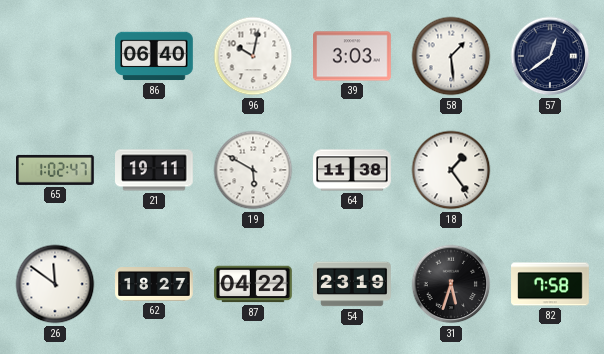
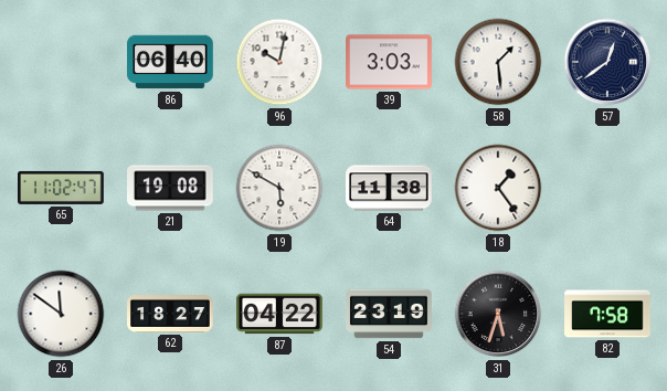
65: 1:02 -> 11:02
21: 19:11 -> 19:08
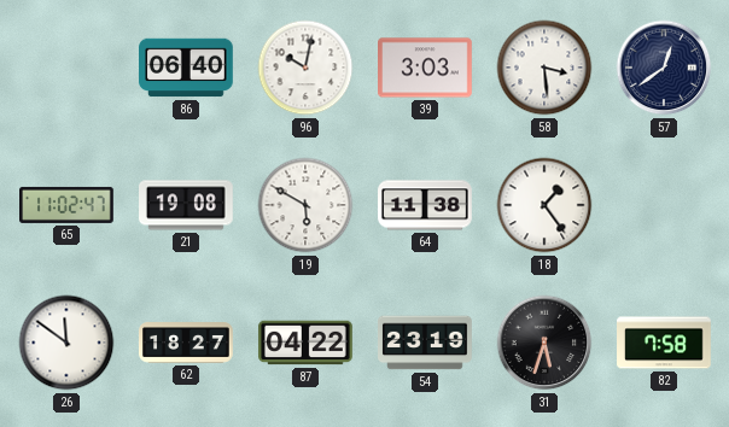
58: 1:29 -> 3:29
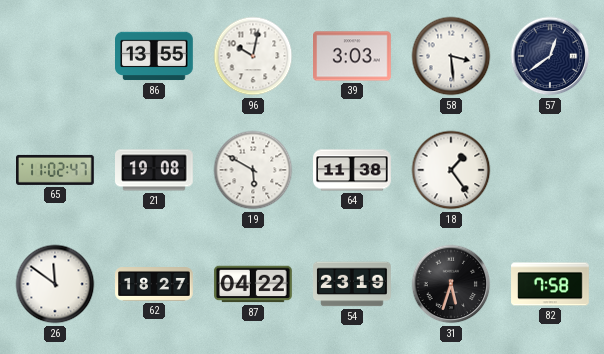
86: 06:40 -> 13:55
